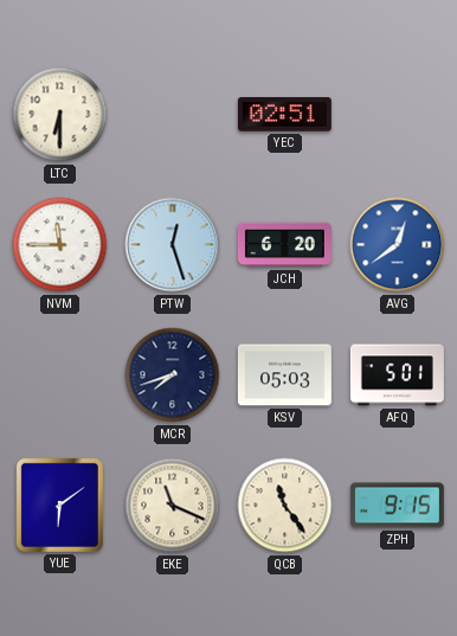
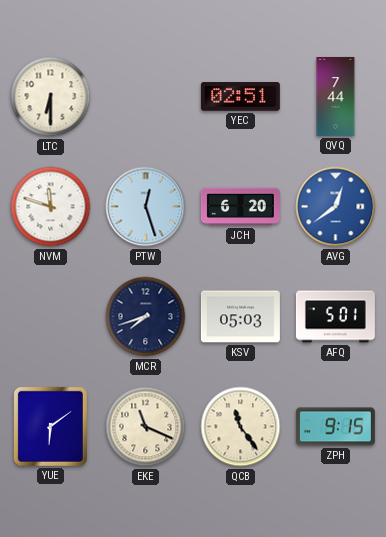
QVQ: none -> 7:44
NVM: 11:45 -> 11:48
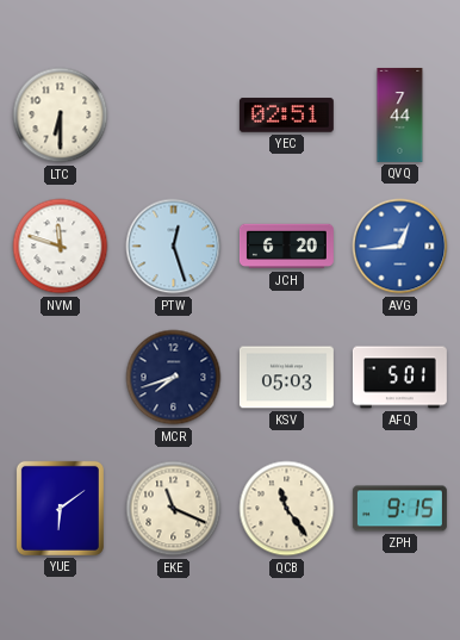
AVG: 12:39 -> 12:44
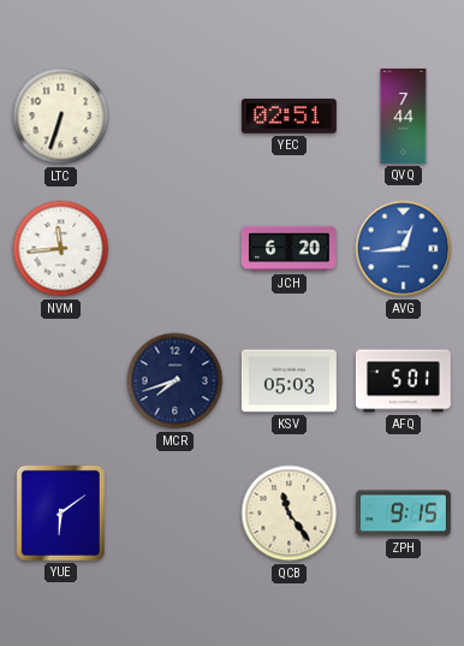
LTC: 6:30 -> 6:33
NVM: 11:48 -> 11:44
PTW: 12:27 -> none
EKE: 11:19 -> none
